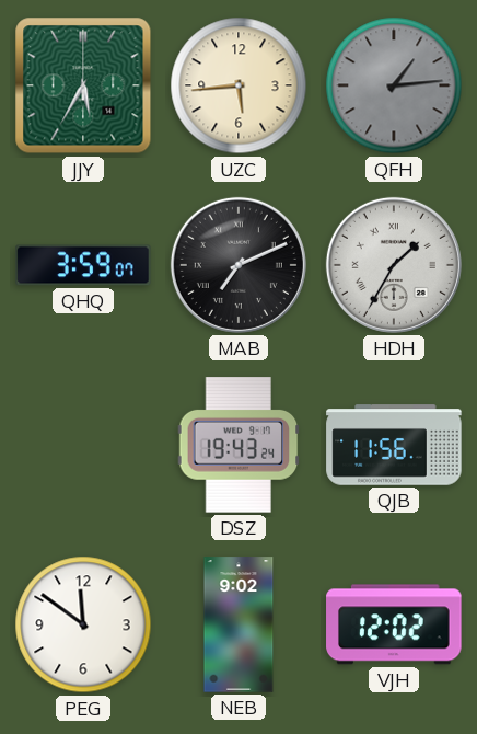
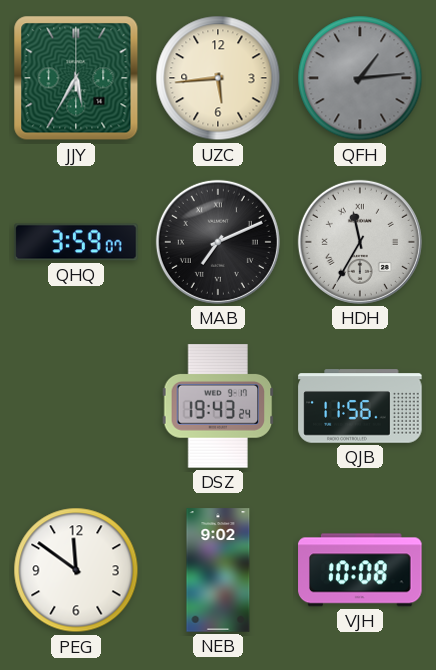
HDH: 1:35 -> 11:35
VJH: 12:02 -> 10:08
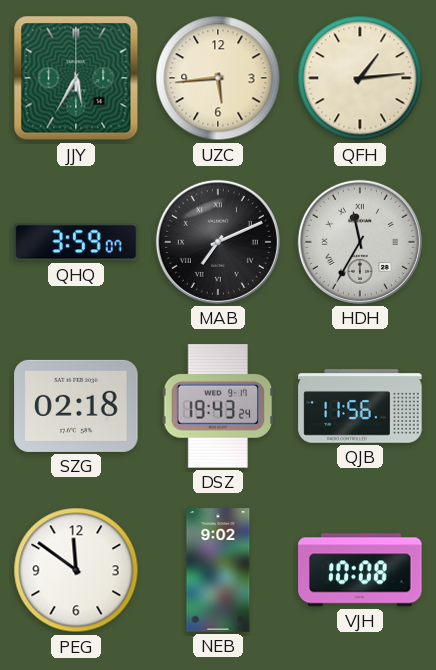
QFH dial: grey -> cream
SZG: none -> 02:18
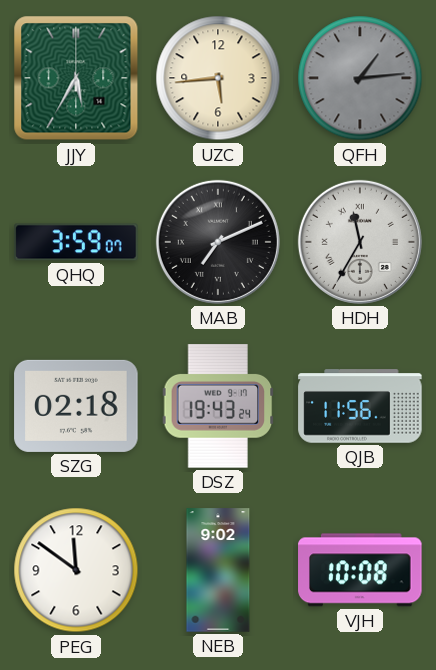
QFH dial: cream -> grey
